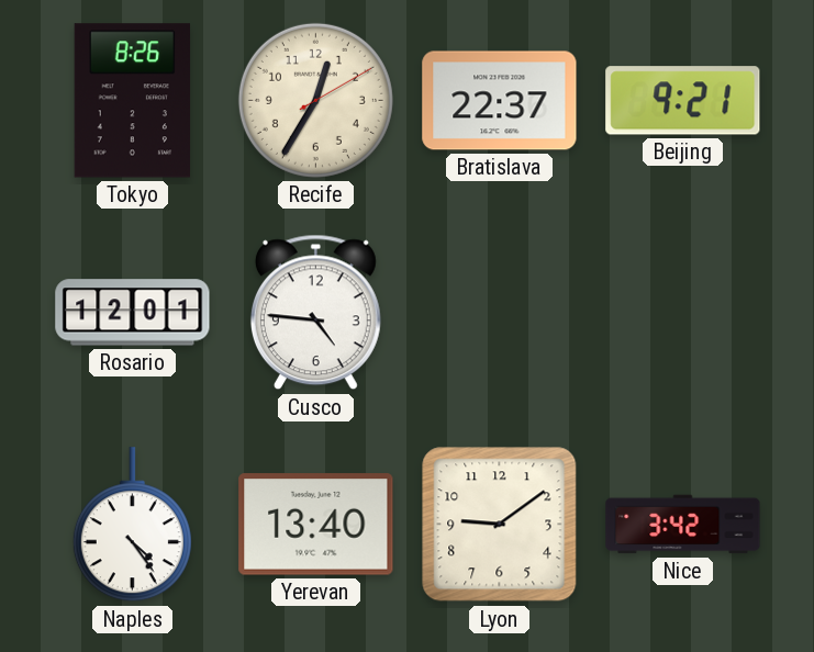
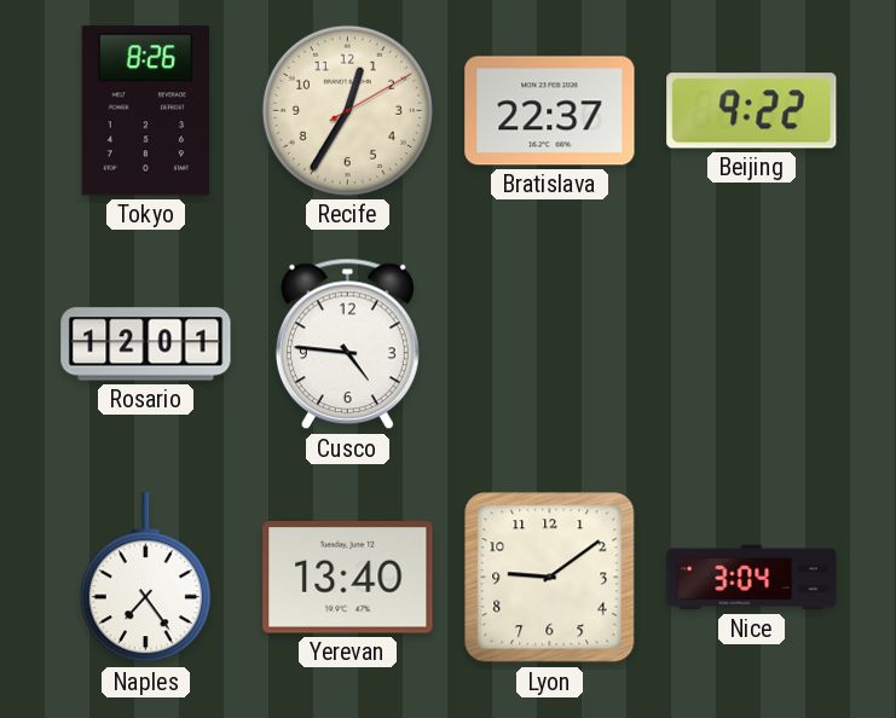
Beijing: 9:21 -> 9:22
Naples: 4:24 -> 7:24
Nice: 3:42 -> 3:04
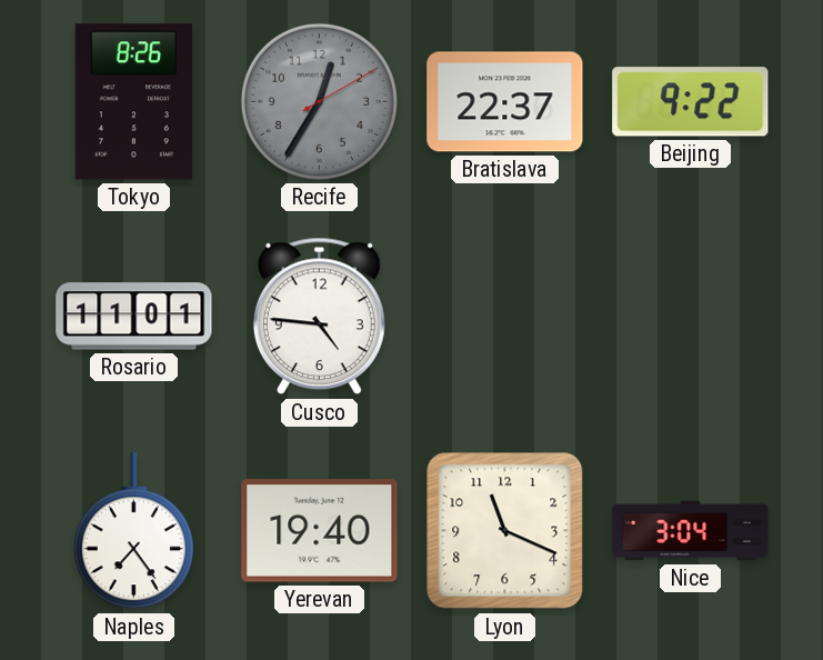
Recife dial: cream -> grey
Rosario: 12:01 -> 11:01
Yerevan: 13:40 -> 19:40
Lyon: 9:09 -> 11:19
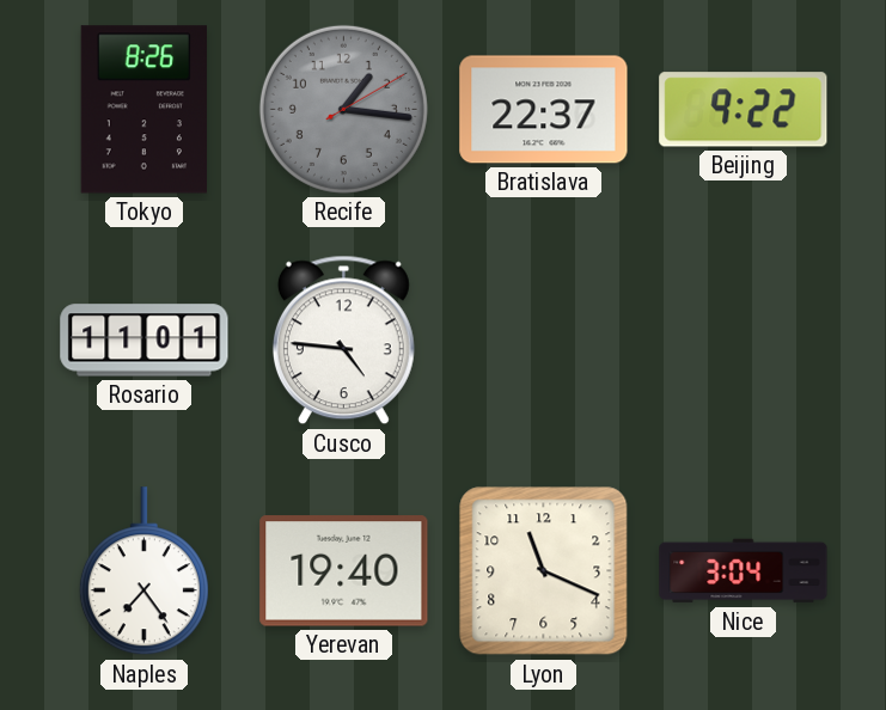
Recife: 12:35 -> 1:16
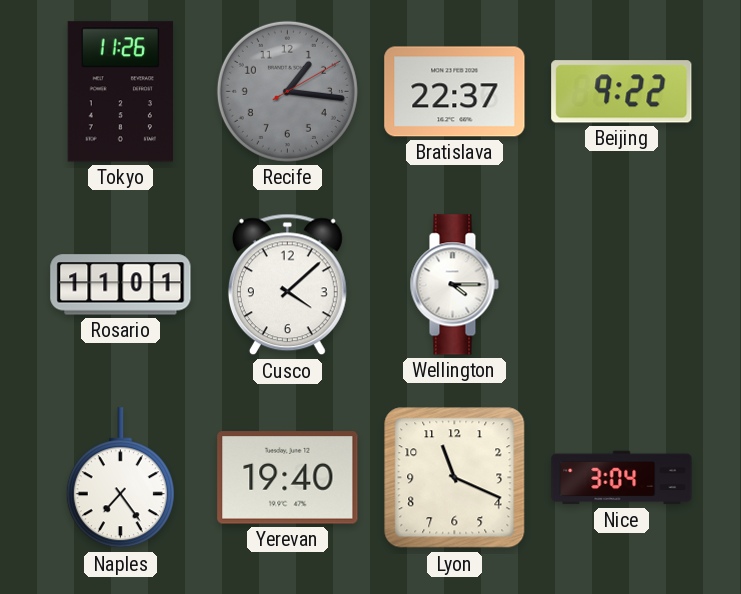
Tokyo: 8:26 -> 11:26
Cusco: 4:46 -> 4:08
Wellington: none -> 4:15
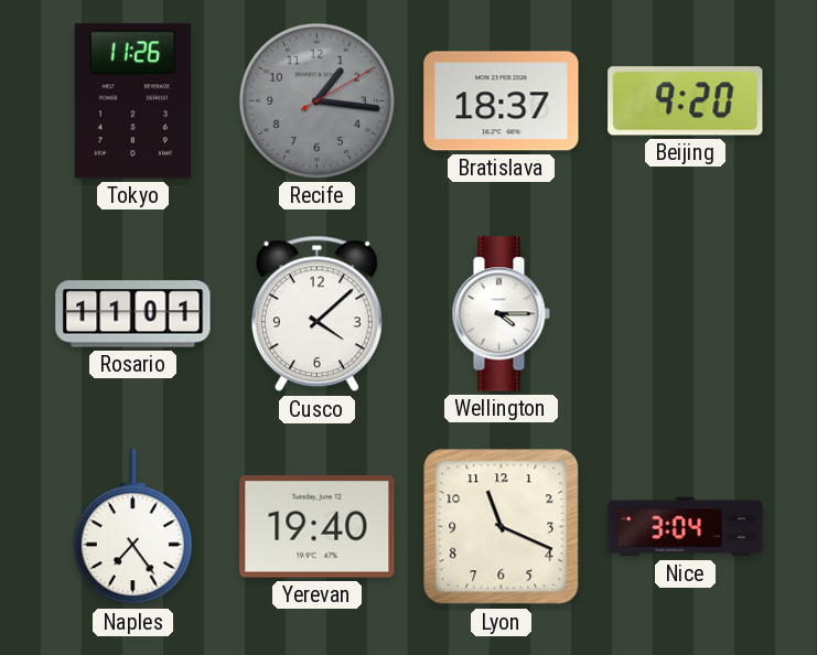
Bratislava: 22:37 -> 18:37
Beijing: 9:22 -> 9:20
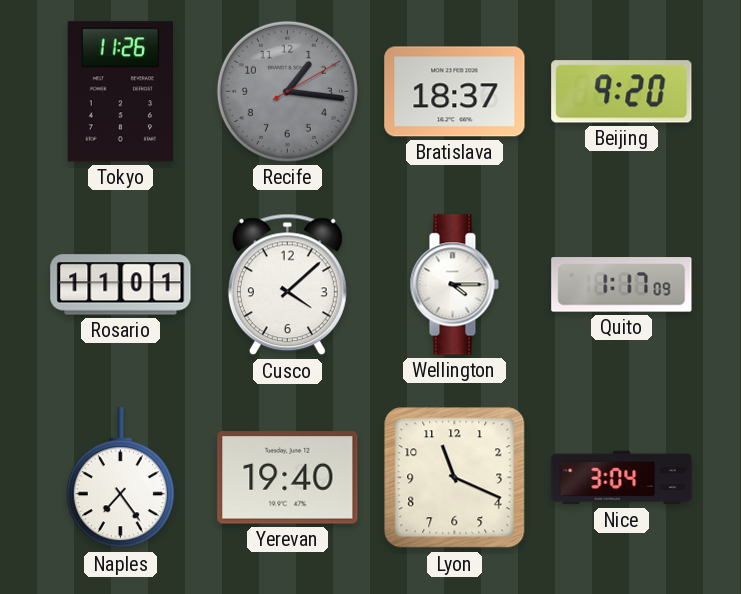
Quito: none -> 1:17
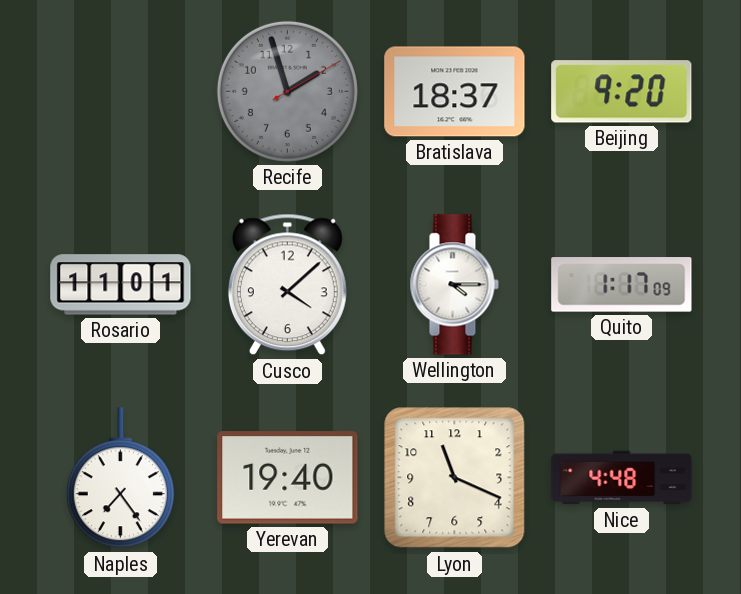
Tokyo: 11:26 -> none
Recife: 1:16 -> 1:57
Nice: 3:04 -> 4:48
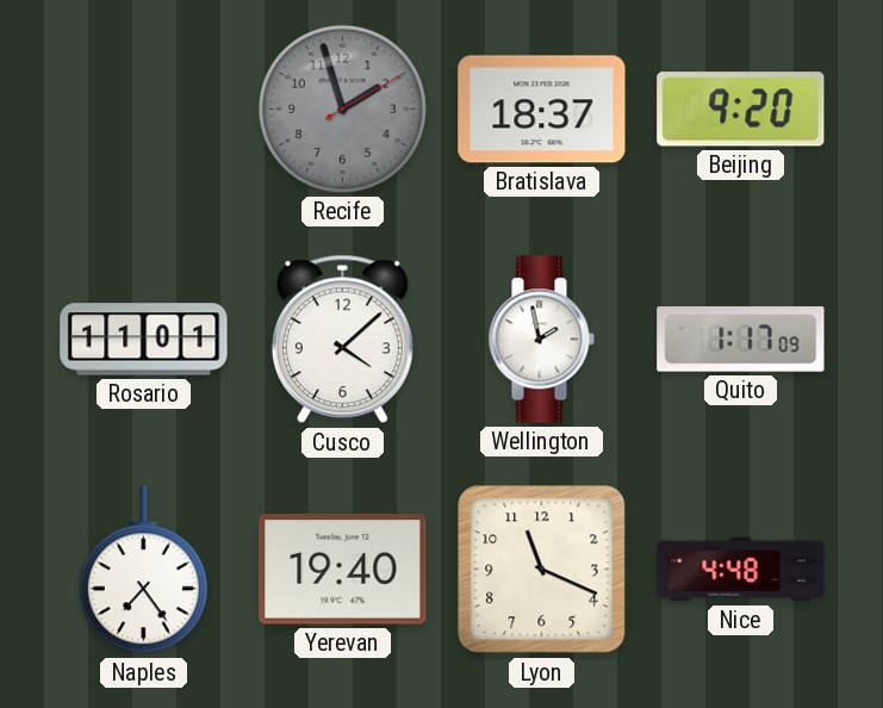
Wellington: 4:15 -> 1:58
